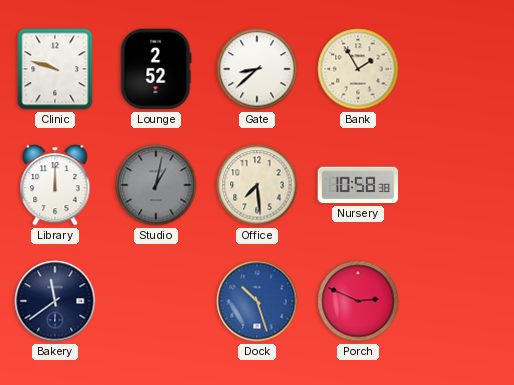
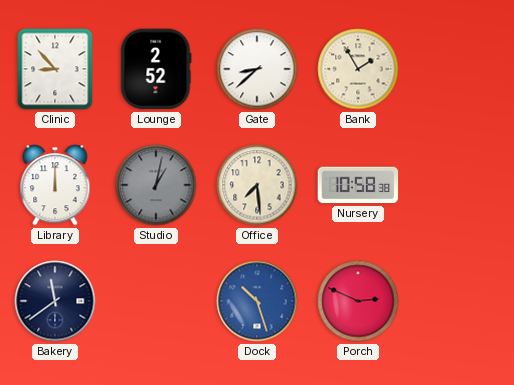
Clinic: 9:48 -> 8:53
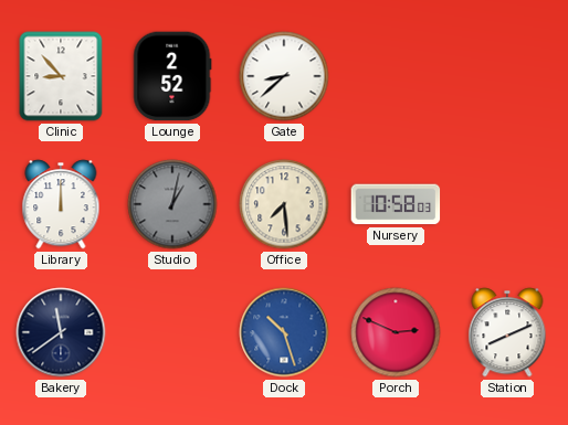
Bank: 1:55 -> none
Nursery: 10:58:38 -> 10:58:03
Station: none -> 8:11
